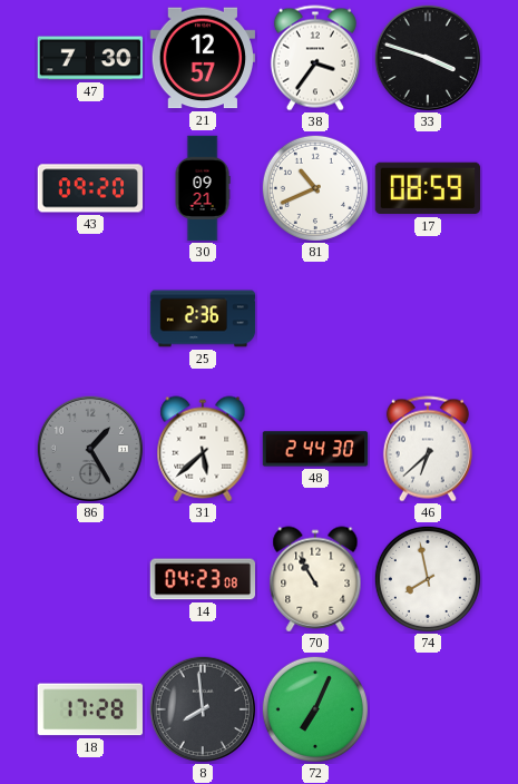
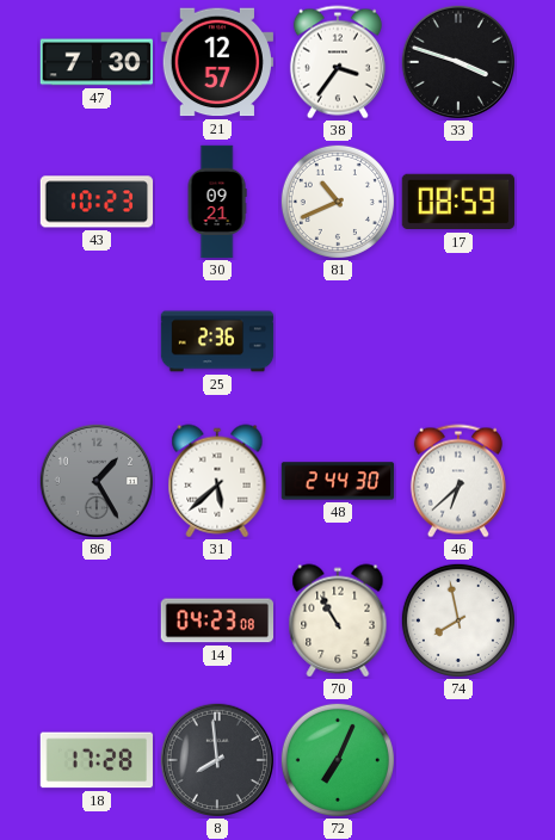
43: 09:20 -> 10:23
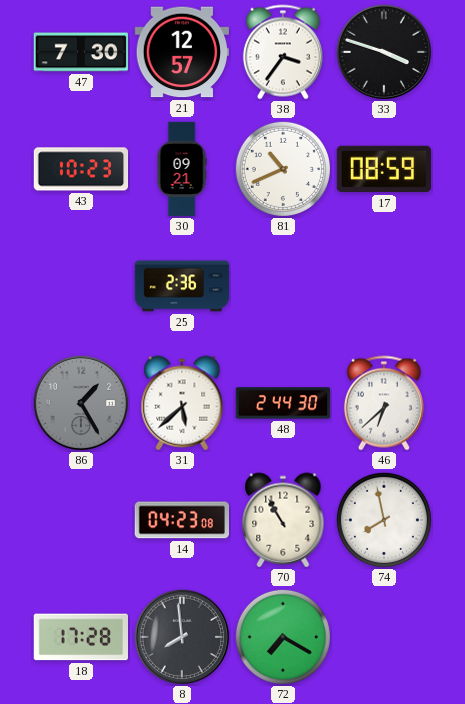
72: 7:04 -> 7:20
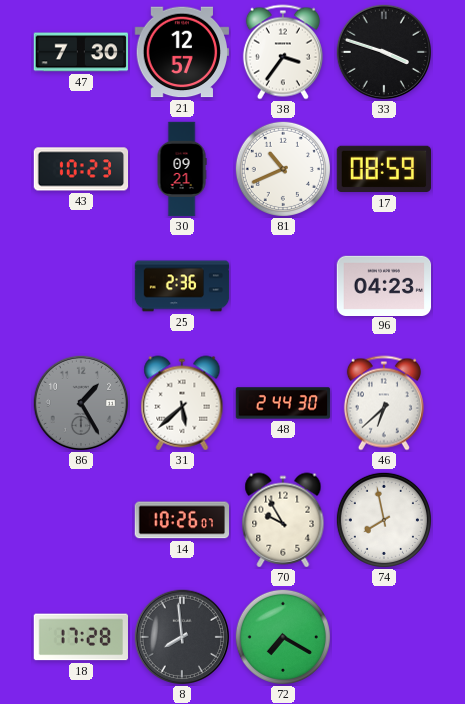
96: none -> 04:23
14: 04:23 -> 10:26
70: 10:55 -> 9:55
